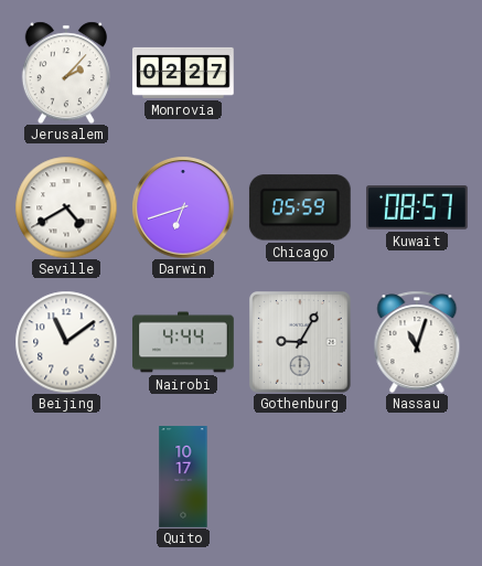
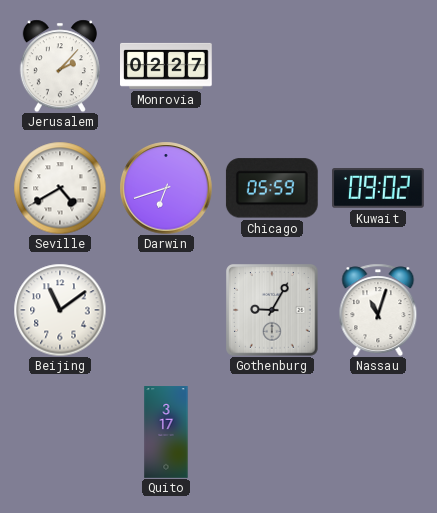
Kuwait: 08:57 -> 09:02
Nairobi: 4:44 -> none
Quito: 10:17 -> 3:17
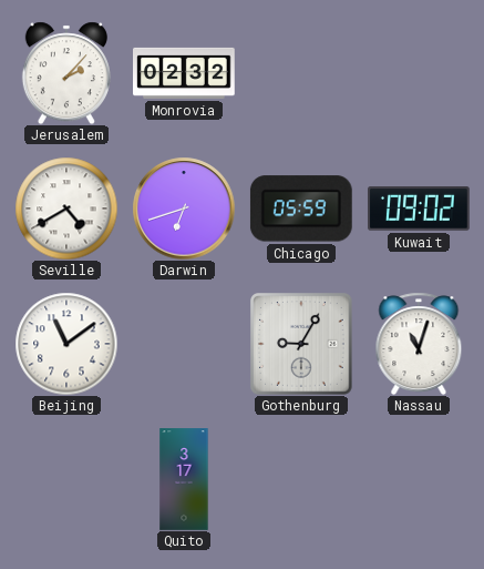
Monrovia: 02:27 -> 02:32
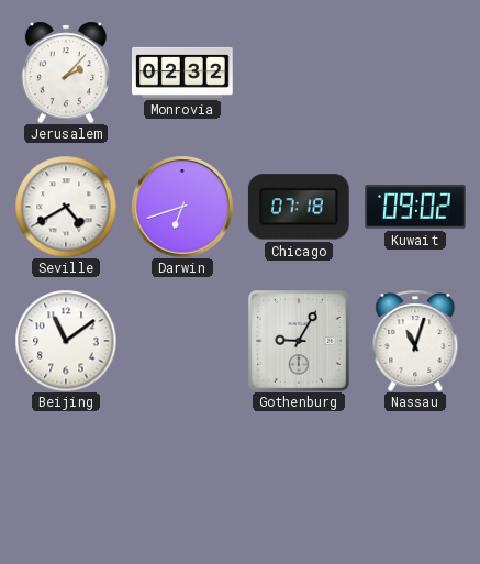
Chicago: 05:59 -> 07:18
Quito: 3:17 -> none
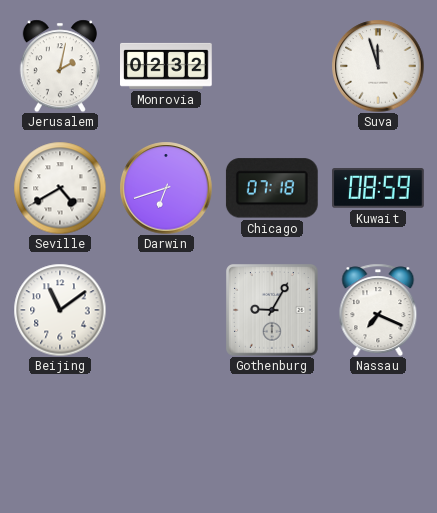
Jerusalem: 2:07 -> 2:02
Suva: none -> 11:57
Kuwait: 09:02 -> 08:59
Nassau: 11:03 -> 7:19
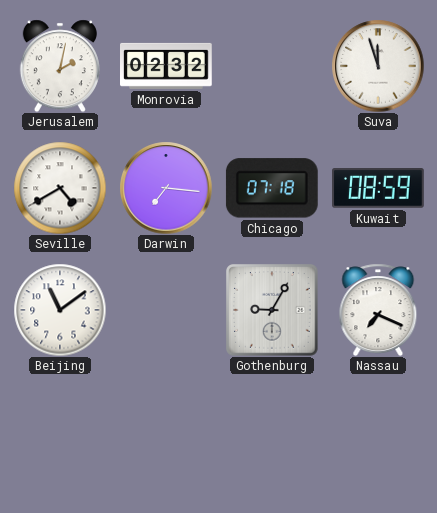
Darwin: 6:42 -> 7:16
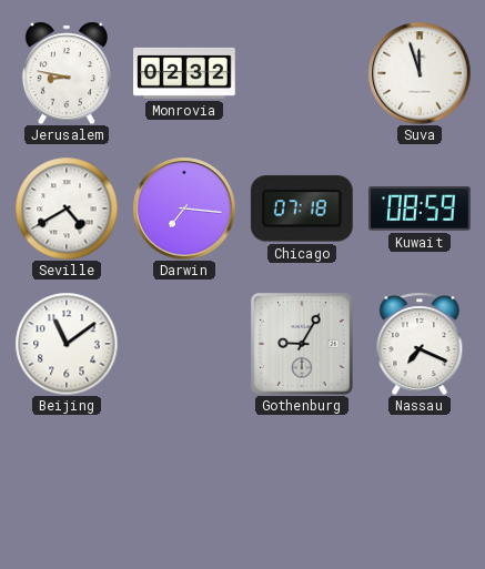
Jerusalem: 2:02 -> 8:47
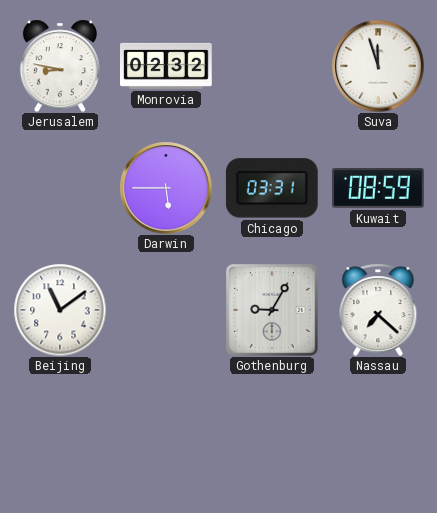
Seville: 4:40 -> none
Darwin: 7:16 -> 5:45
Chicago: 07:18 -> 03:31
Nassau: 7:19 -> 7:22
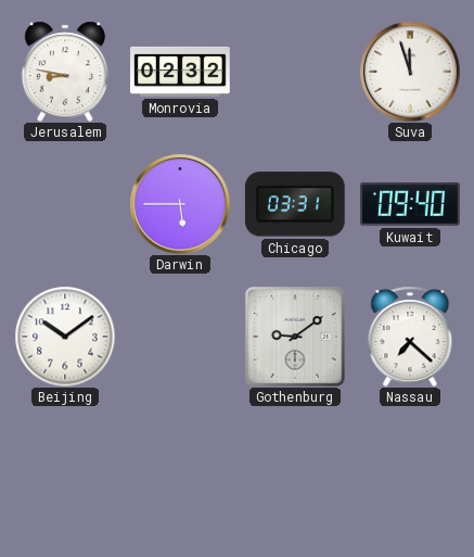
Kuwait: 08:59 -> 09:40
Beijing: 11:09 -> 10:09
Gothenburg: 9:05 -> 9:09
